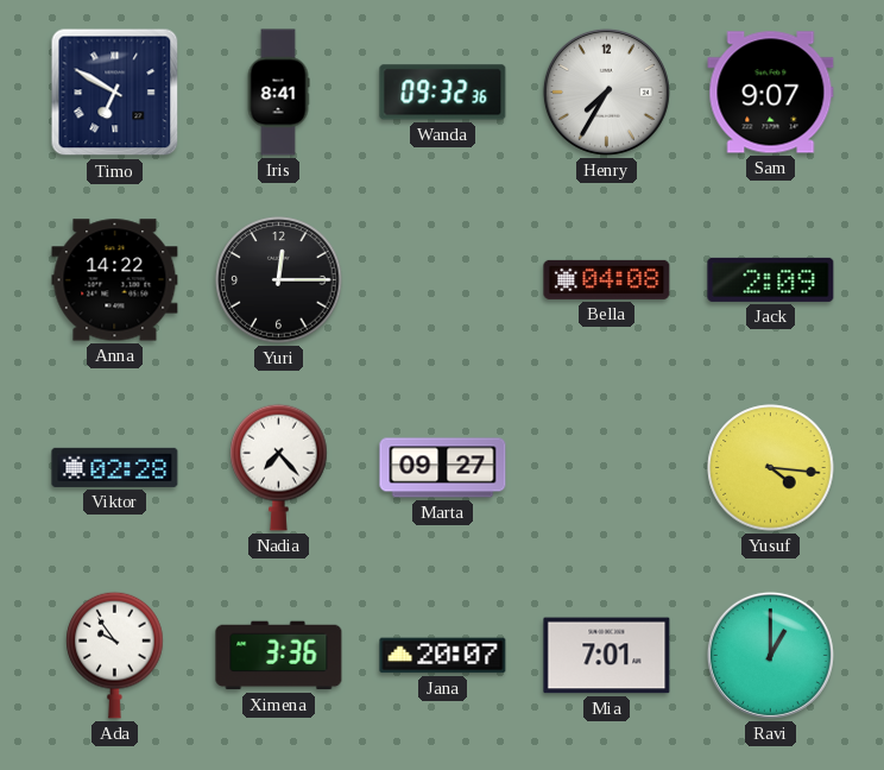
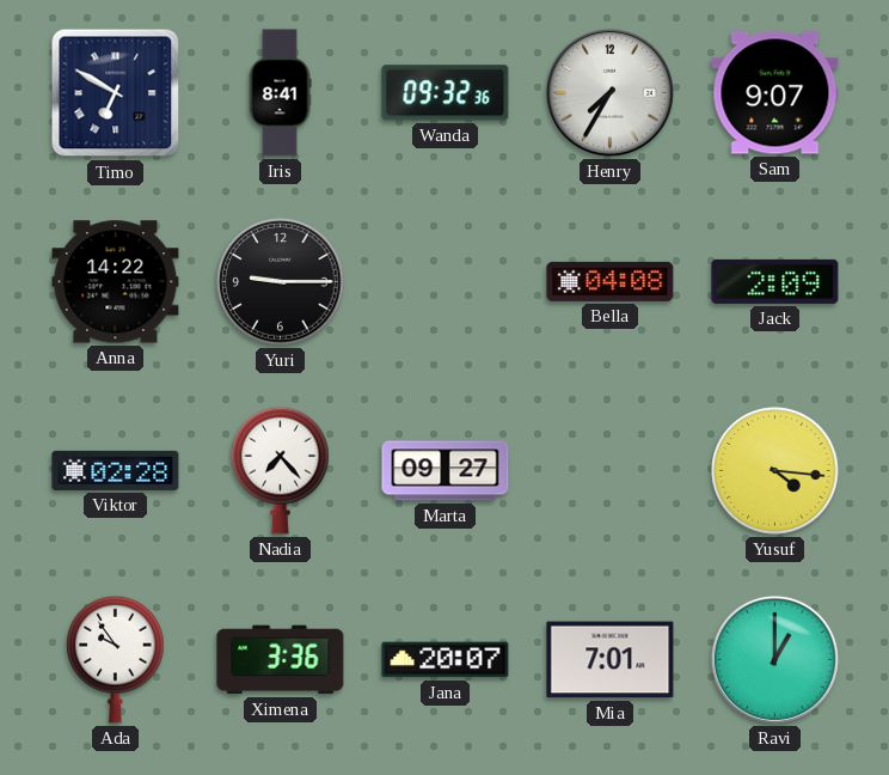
Yuri: 12:15 -> 9:15
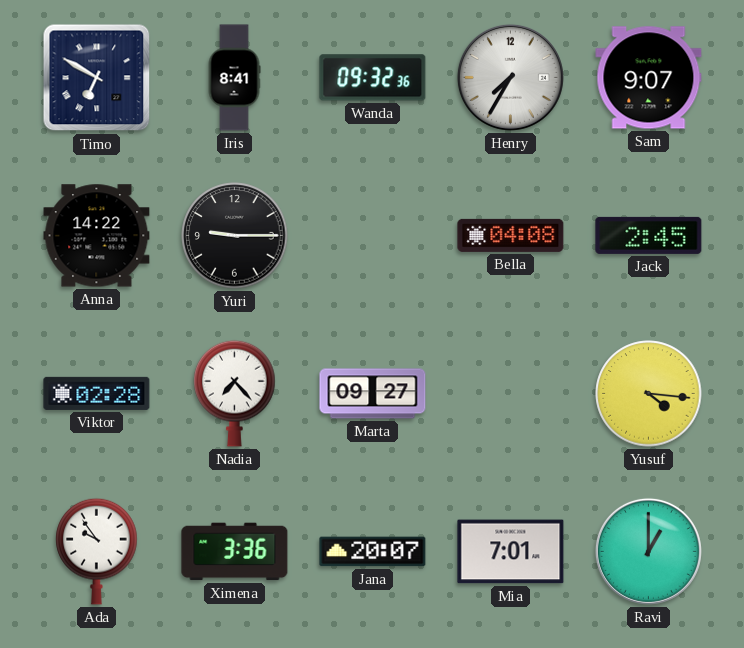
Jack: 2:09 -> 2:45
